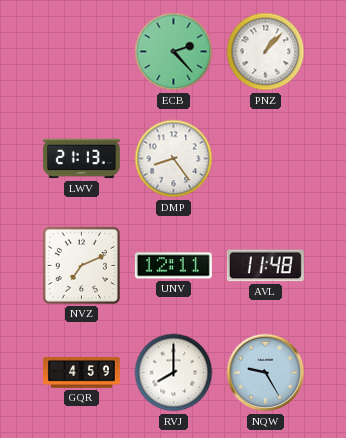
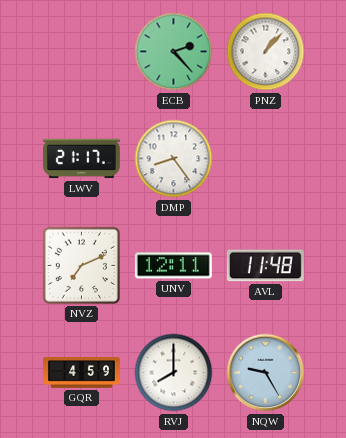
LWV: 21:13 -> 21:17
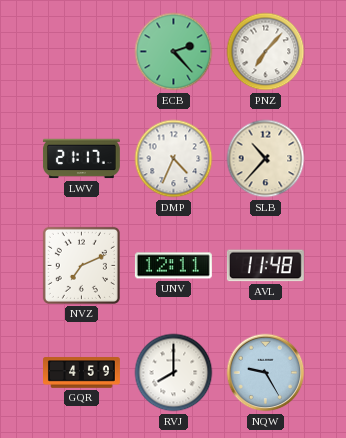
PNZ: 1:07 -> 7:07
DMP: 8:24 -> 4:34
SLB: none -> 10:37
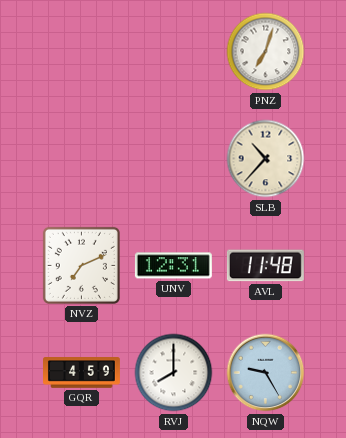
ECB: 2:23 -> none
PNZ: 7:07 -> 7:03
LWV: 21:17 -> none
DMP: 4:34 -> none
UNV: 12:11 -> 12:31
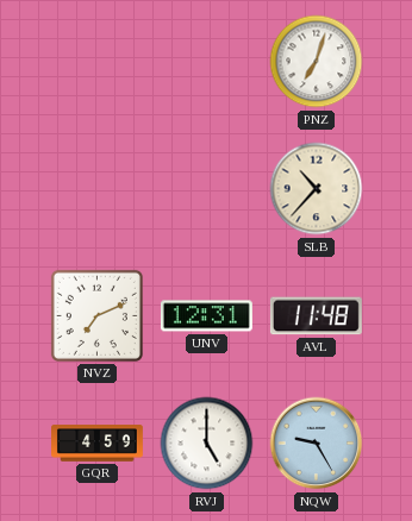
RVJ: 8:00 -> 5:00
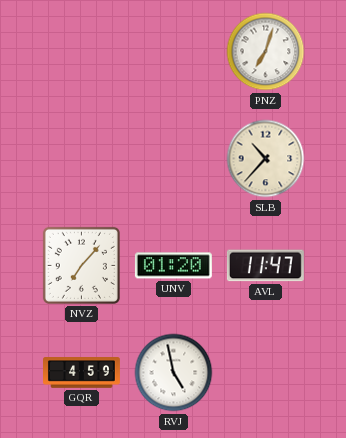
NVZ: 7:11 -> 7:07
UNV: 12:31 -> 01:20
AVL: 11:48 -> 11:47
RVJ: 5:00 -> 4:58
NQW: 9:25 -> none
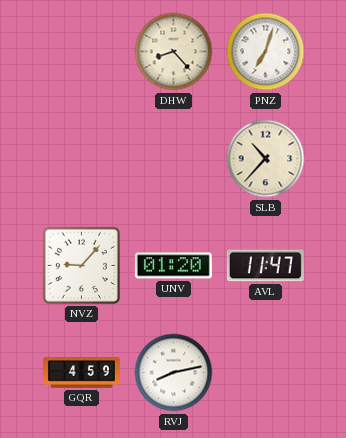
DHW: none -> 8:23
NVZ: 7:07 -> 9:07
RVJ: 4:58 -> 8:13
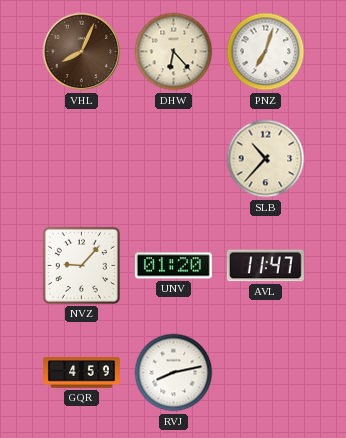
VHL: none -> 8:04
DHW: 8:23 -> 6:23
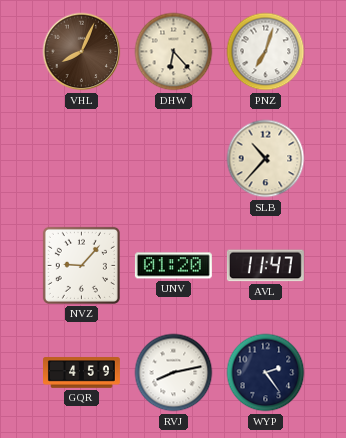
WYP: none -> 2:24
